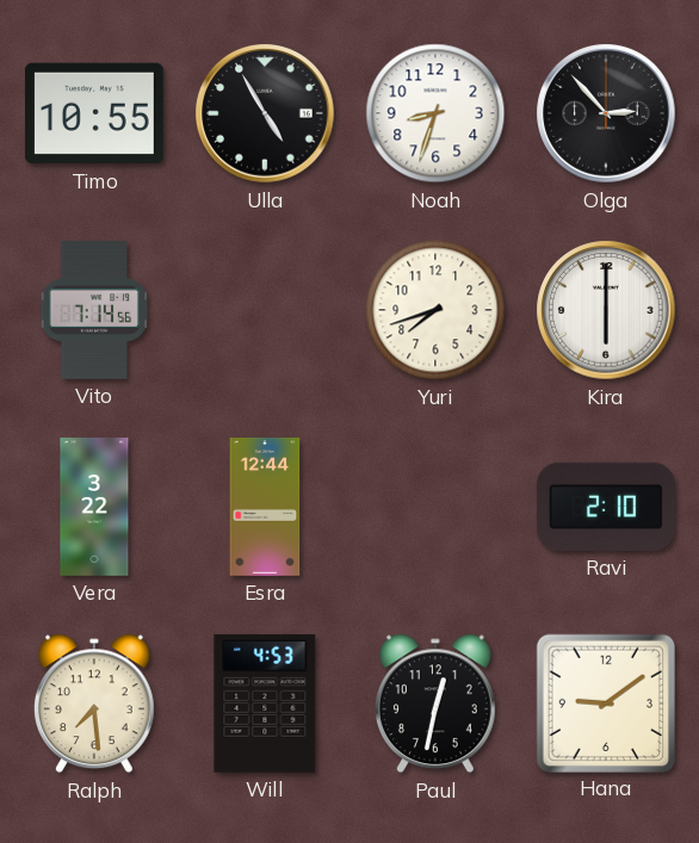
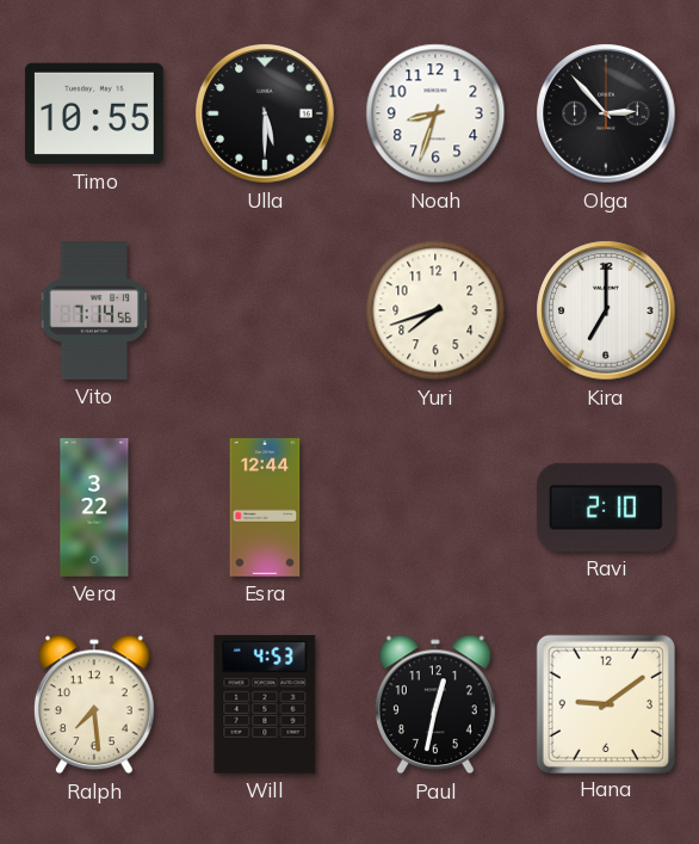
Ulla: 4:55 -> 5:30
Kira: 6:00 -> 7:00
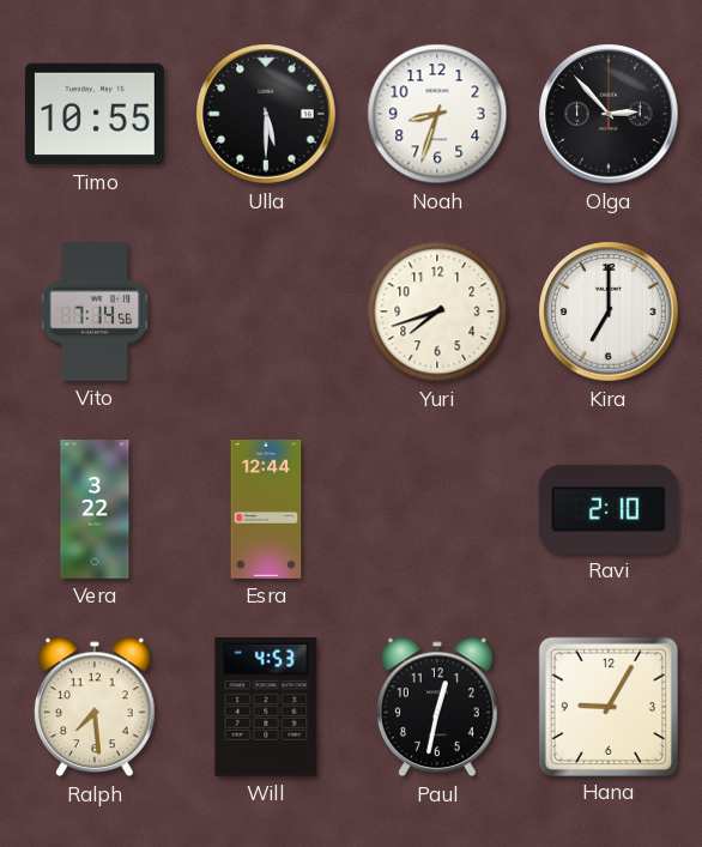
Hana: 9:09 -> 9:05
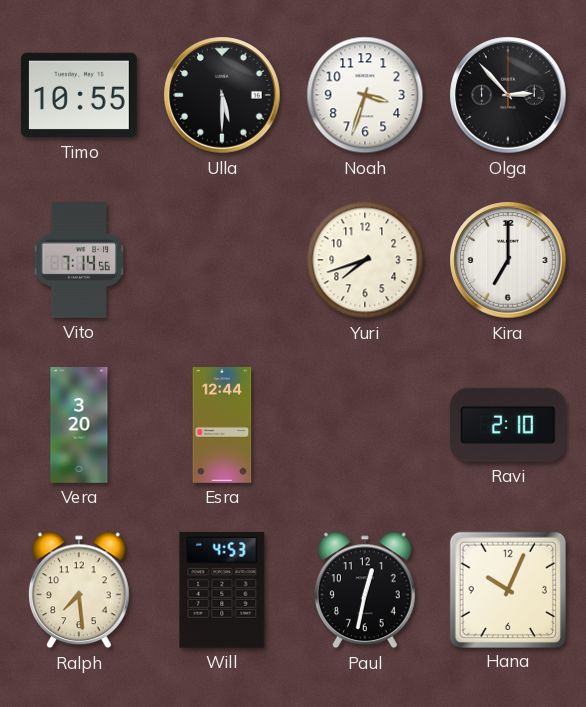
Noah: 8:33 -> 3:33
Vera: 3:22 -> 3:20
Hana: 9:05 -> 10:04
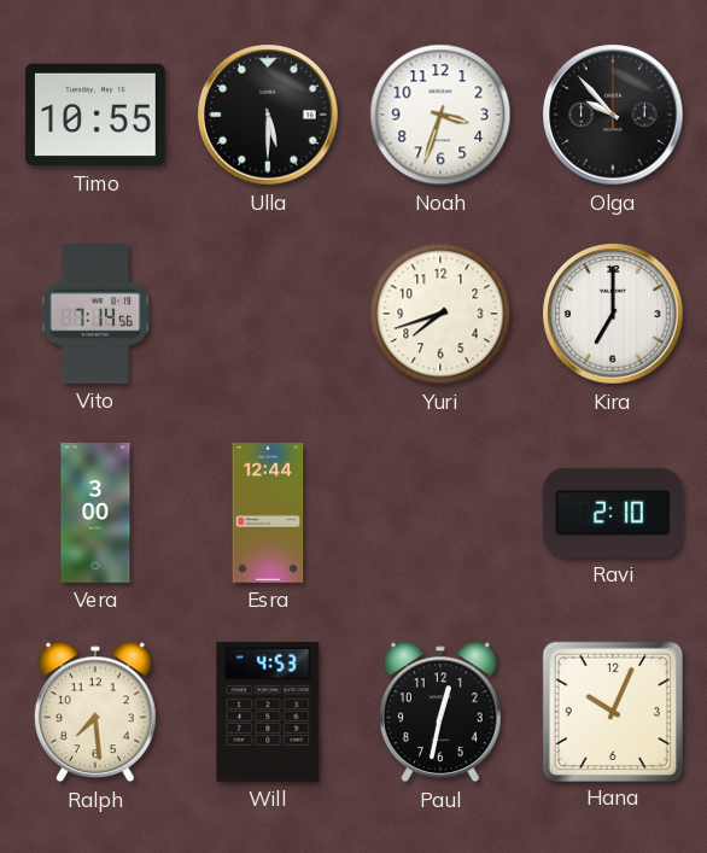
Olga: 2:53 -> 9:53
Vera: 3:20 -> 3:00
